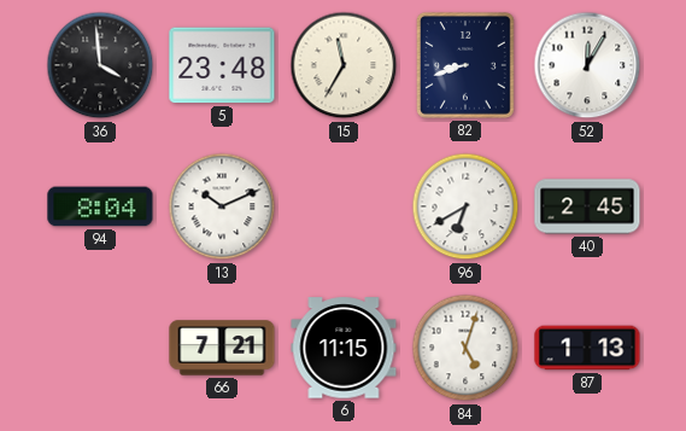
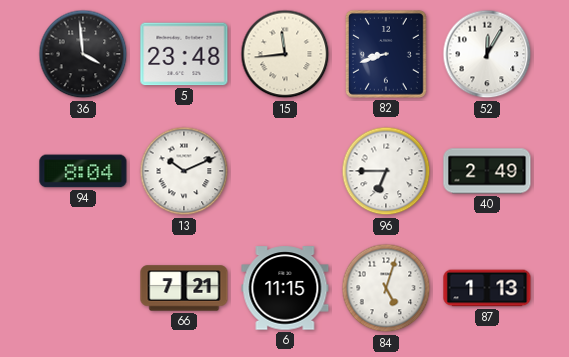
15: 11:35 -> 11:44
96: 6:40 -> 6:45
40: 2:45 -> 2:49
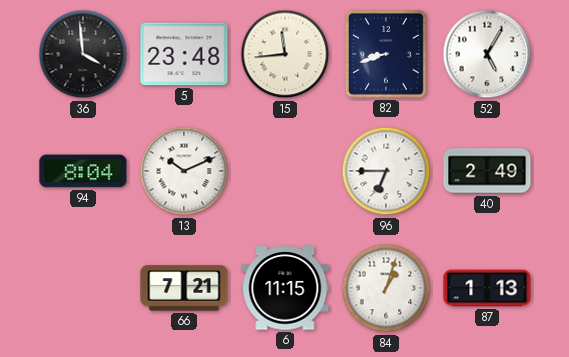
52: 12:05 -> 5:05
84: 5:03 -> 1:03
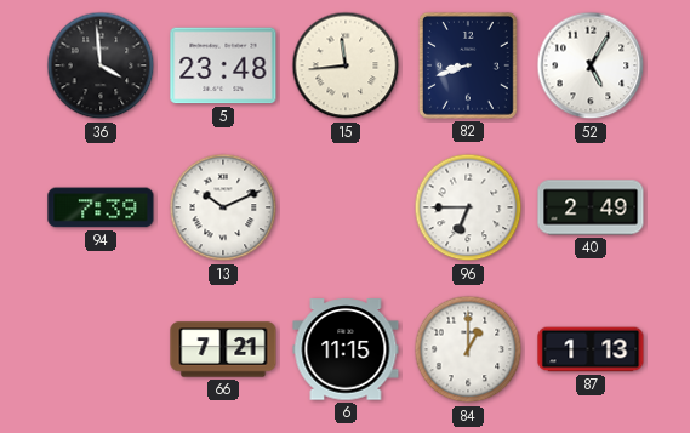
94: 8:04 -> 7:39
84: 1:03 -> 1:00
